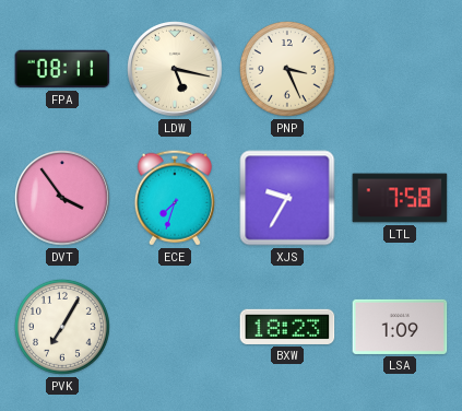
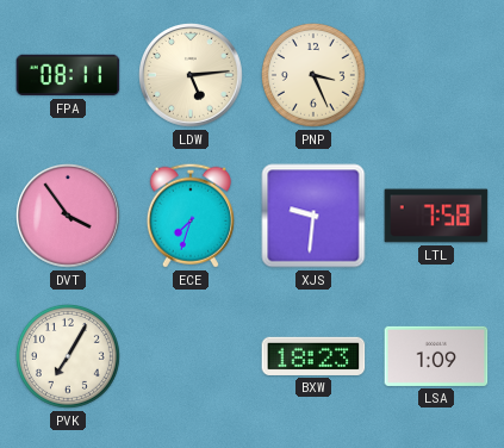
LDW: 5:17 -> 5:14
XJS: 9:35 -> 9:31
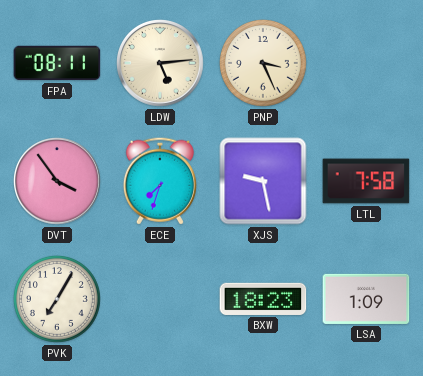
XJS: 9:31 -> 9:28
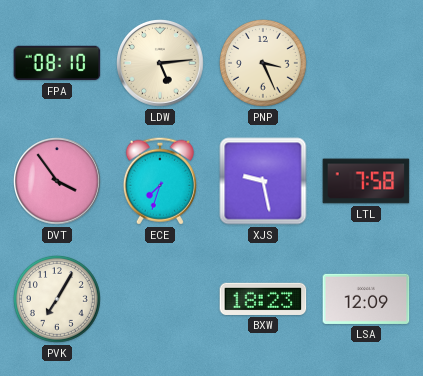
FPA: 08:11 -> 08:10
LSA: 1:09 -> 12:09
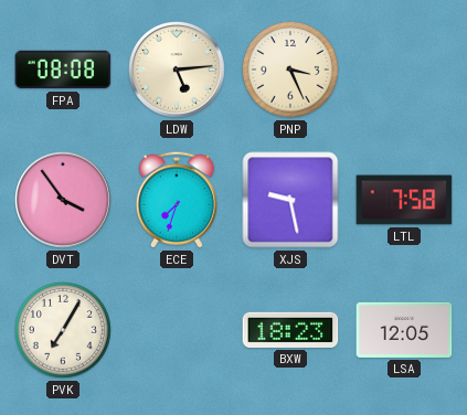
FPA: 08:10 -> 08:08
LSA: 12:09 -> 12:05
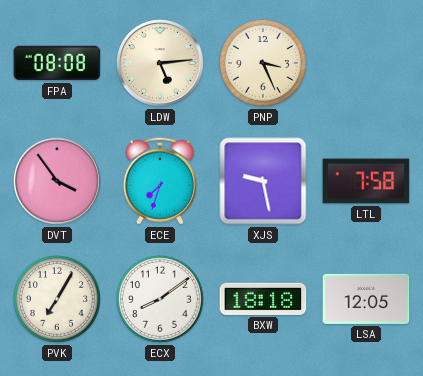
ECX: none -> 8:09
BXW: 18:23 -> 18:18
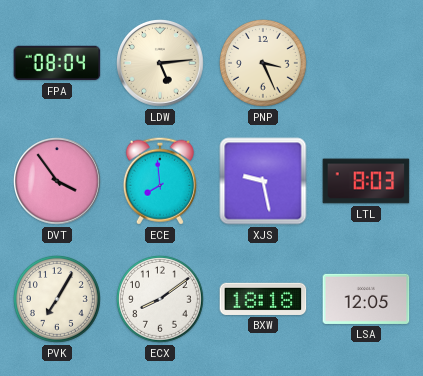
FPA: 08:08 -> 08:04
ECE: 7:33 -> 7:59
LTL: 7:58 -> 8:03
